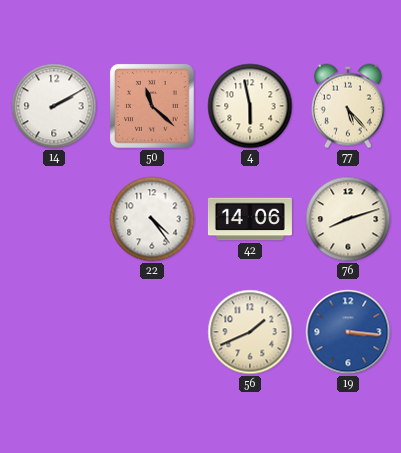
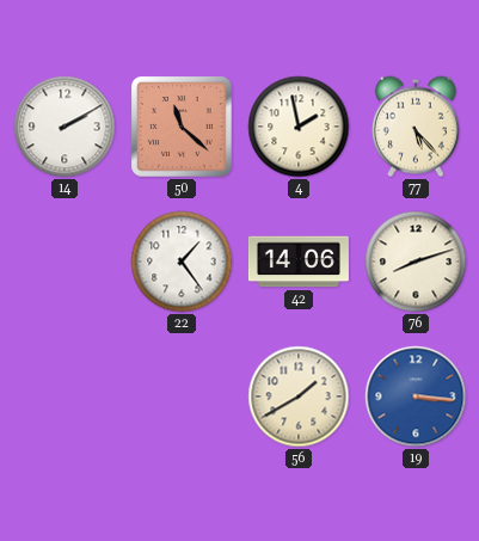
4: 5:58 -> 1:58
22: 4:24 -> 1:24
56: 1:41 -> 1:40
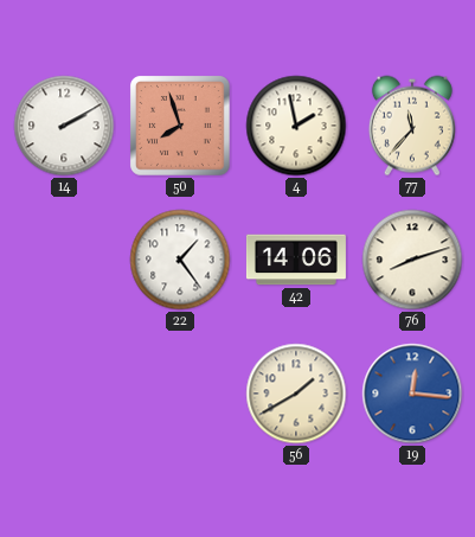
50: 11:22 -> 7:57
77: 5:23 -> 11:37
19: 3:16 -> 12:16
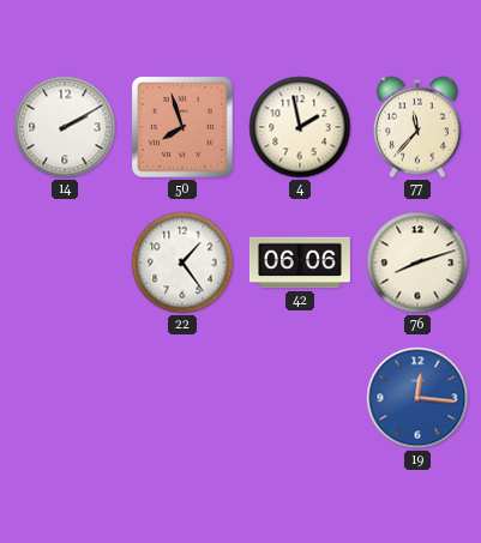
42: 14:06 -> 06:06
56: 1:40 -> none
